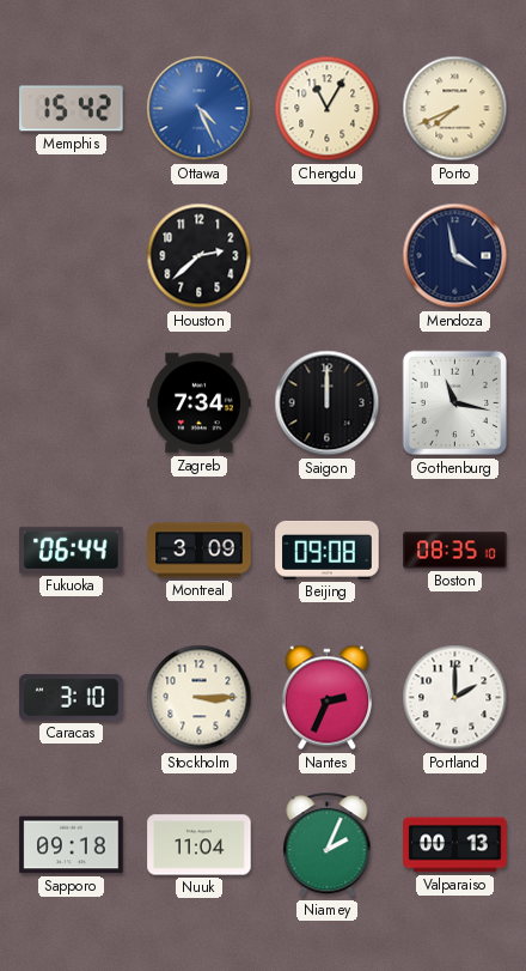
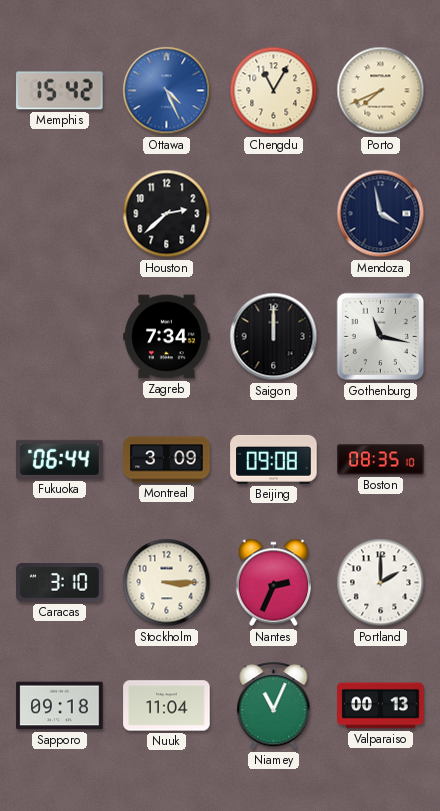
Niamey: 2:04 -> 11:04
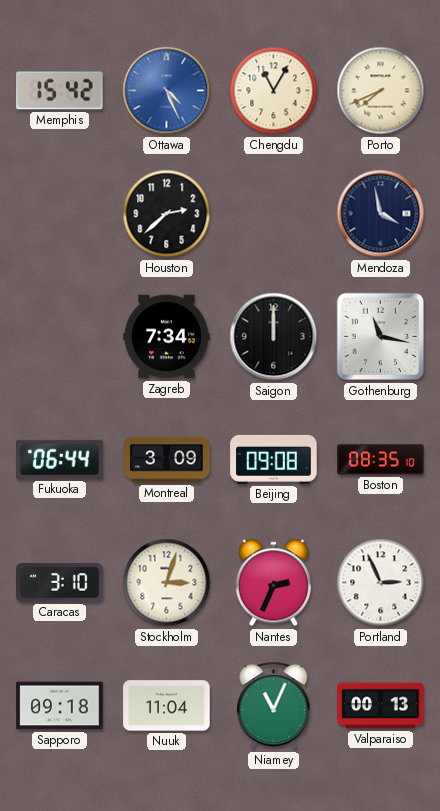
Stockholm: 3:15 -> 3:03
Portland: 2:00 -> 2:56
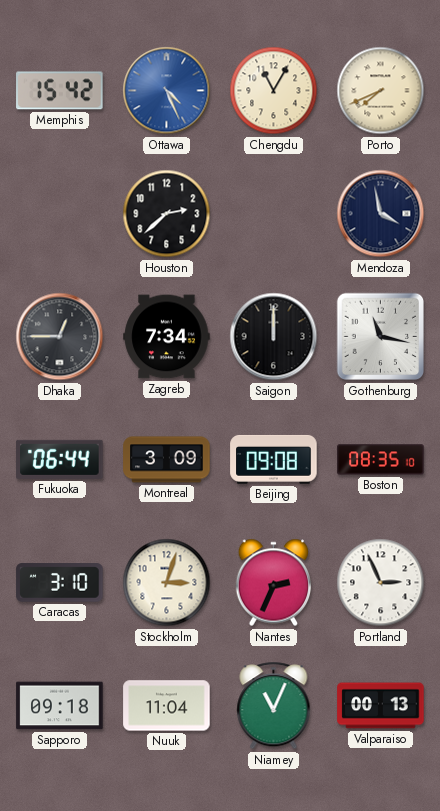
Dhaka: none -> 12:45
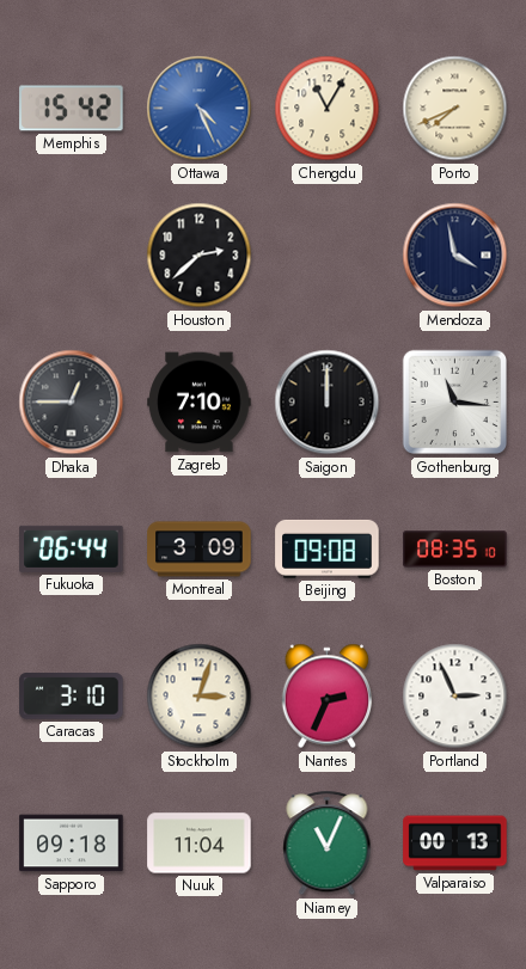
Zagreb: 7:34 -> 7:10
Gothenburg: 11:17 -> 11:16
